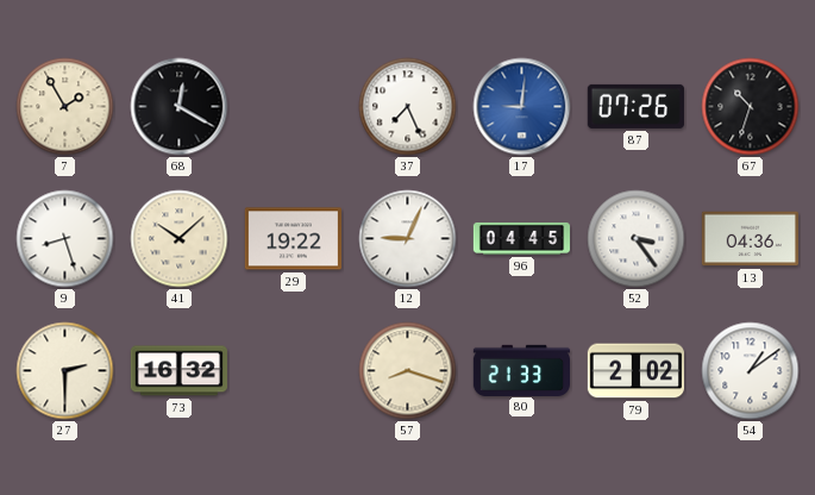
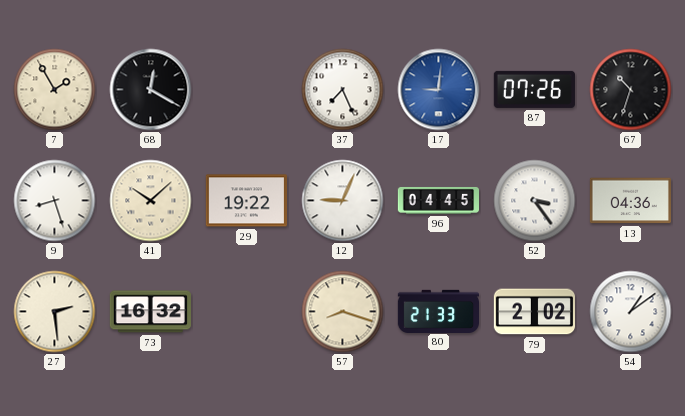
27: 2:30 -> 2:29
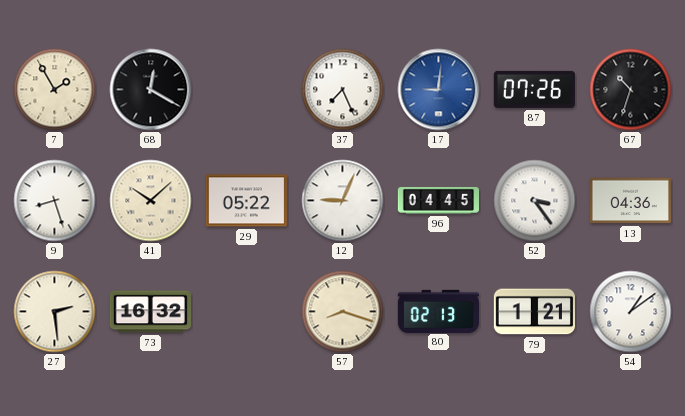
29: 19:22 -> 05:22
80: 21:33 -> 02:13
79: 2:02 -> 1:21
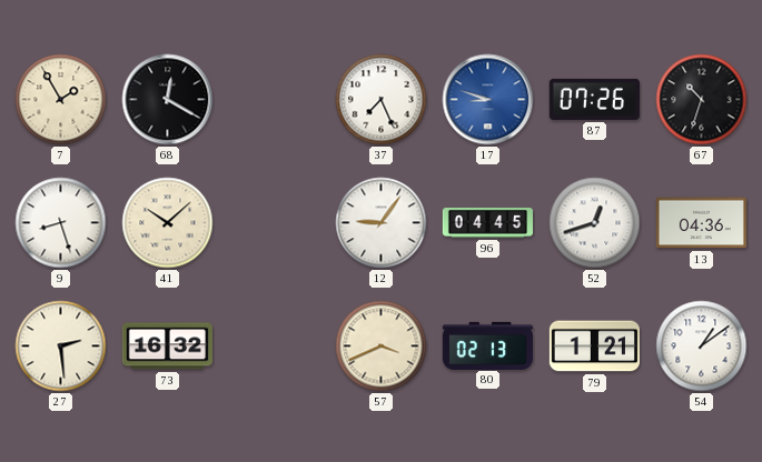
17: 9:01 -> 8:48
29: 05:22 -> none
12: 9:04 -> 9:06
52: 3:24 -> 12:42
57: 8:18 -> 3:41
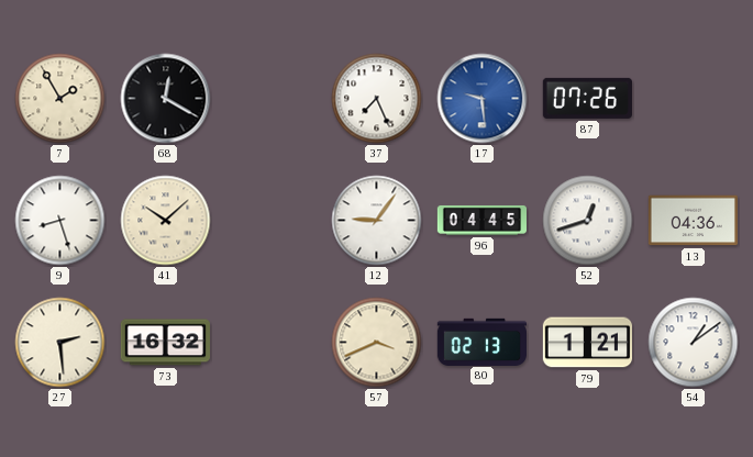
17: 8:48 -> 9:29
67: 10:33 -> none
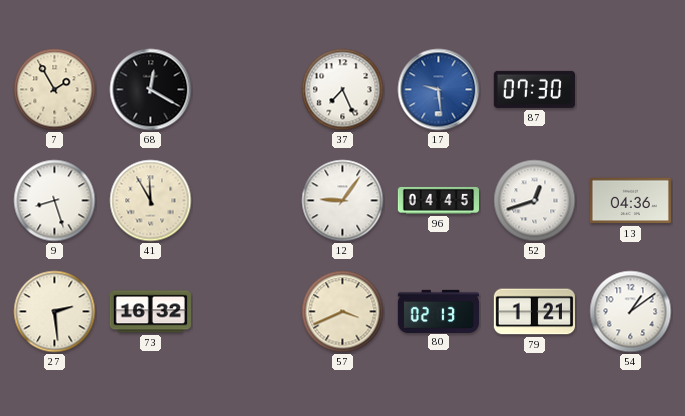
87: 07:26 -> 07:30
41: 10:08 -> 11:55
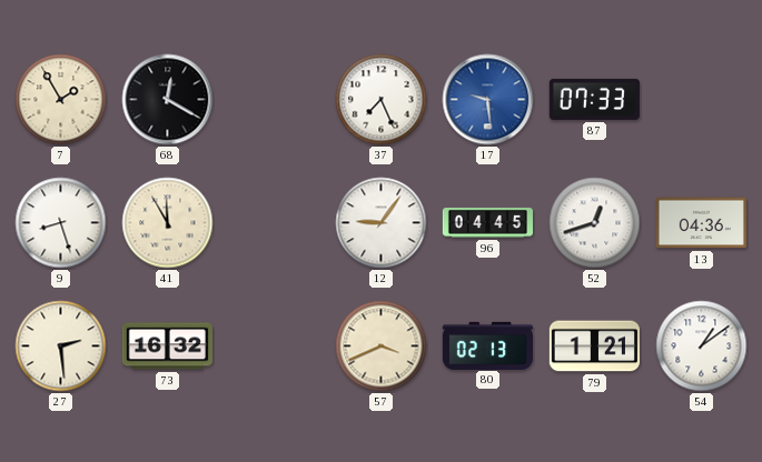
87: 07:30 -> 07:33
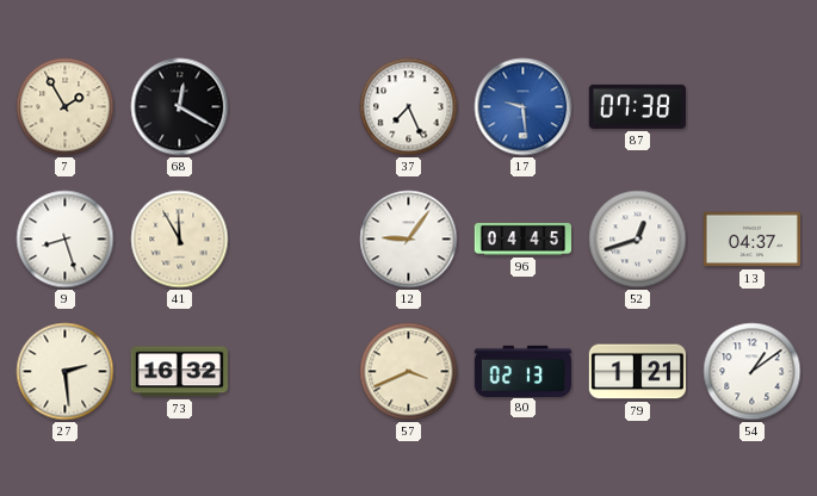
87: 07:33 -> 07:38
13: 04:36 -> 04:37
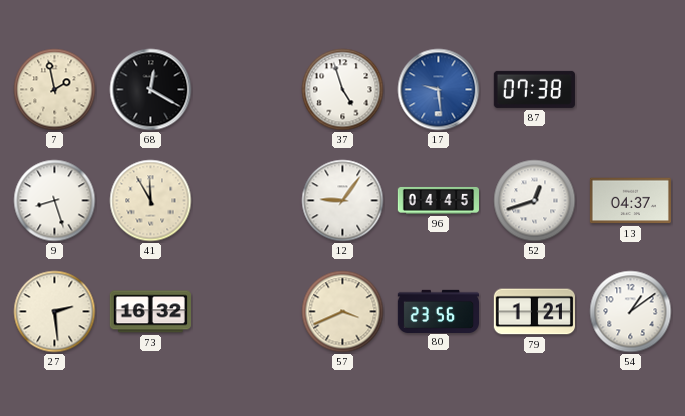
7: 1:55 -> 1:58
37: 7:26 -> 4:57
80: 02:13 -> 23:56
